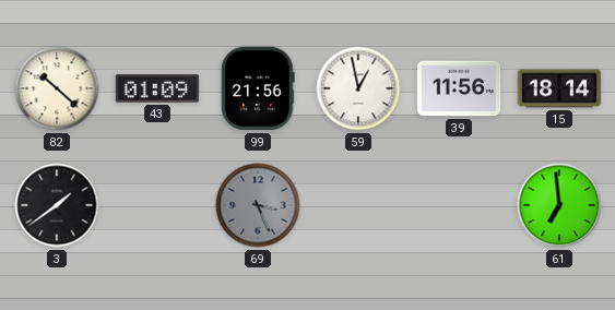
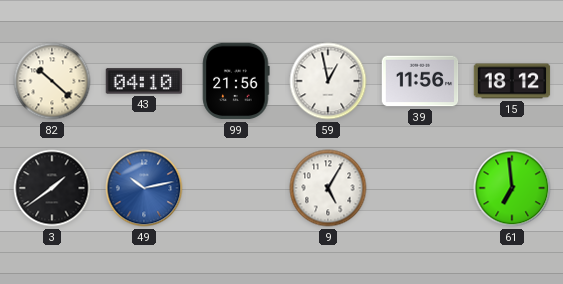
43: 01:09 -> 04:10
15: 18:14 -> 18:12
49: none -> 10:13
69: 3:26 -> none
9: none -> 5:05
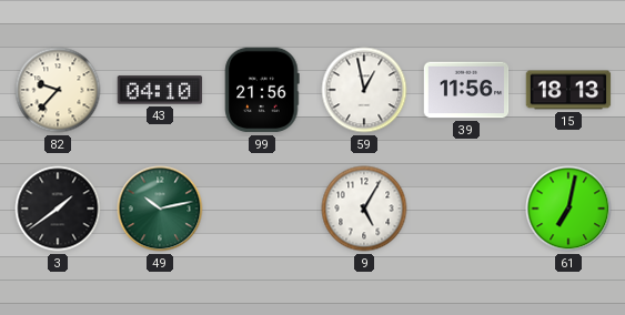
82: 10:22 -> 9:37
15: 18:12 -> 18:13
49 dial: blue -> green
61: 6:59 -> 7:02
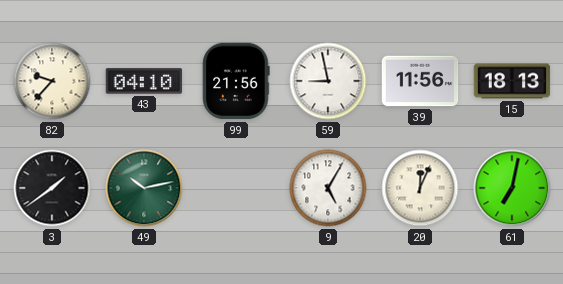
59: 12:58 -> 8:58
20: none -> 12:04
